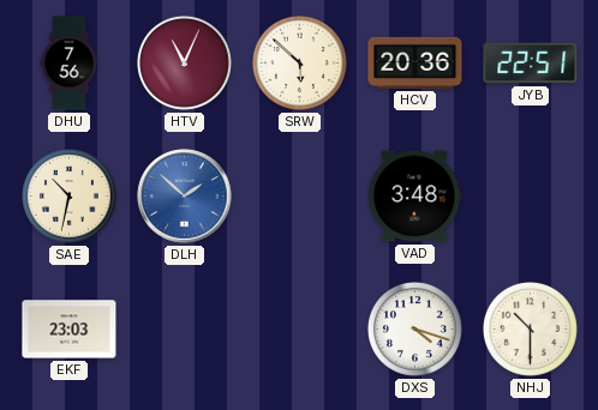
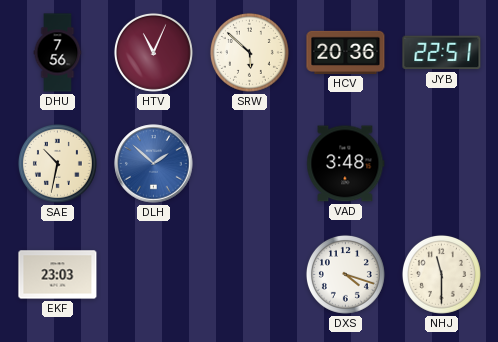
NHJ: 10:30 -> 11:30
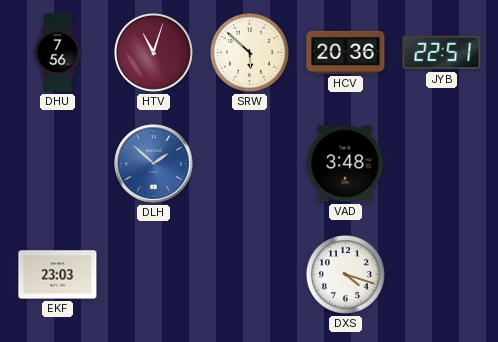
HTV: 11:04 -> 11:03
SAE: 10:32 -> none
NHJ: 11:30 -> none
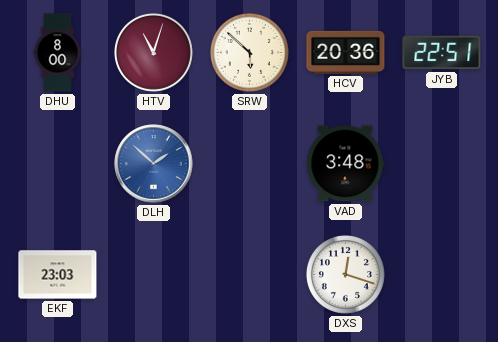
DHU: 7:56 -> 8:00
DXS: 4:18 -> 12:18
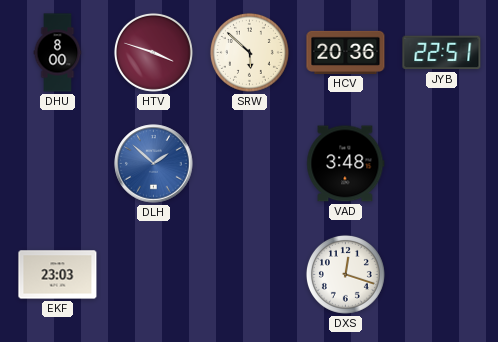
HTV: 11:03 -> 3:48
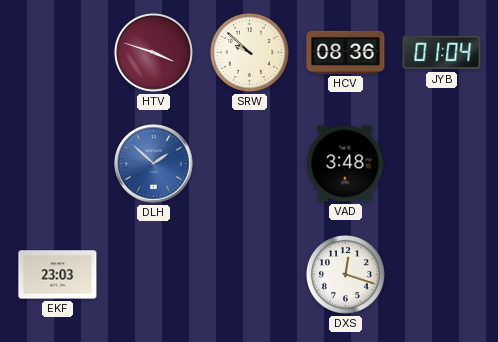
DHU: 8:00 -> none
SRW: 5:52 -> 9:52
HCV: 20:36 -> 08:36
JYB: 22:51 -> 01:04
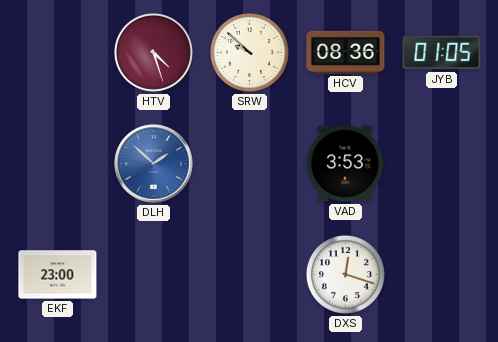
HTV: 3:48 -> 4:27
JYB: 01:04 -> 01:05
VAD: 3:48 -> 3:53
EKF: 23:03 -> 23:00
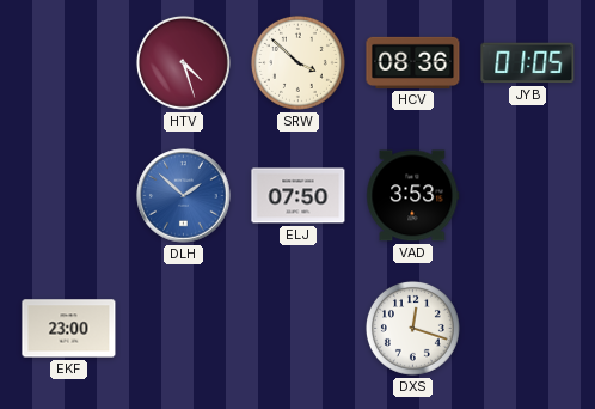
SRW: 9:52 -> 3:52
ELJ: none -> 07:50
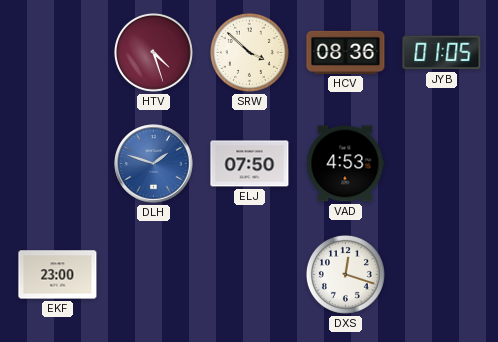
DLH: 1:52 -> 1:48
VAD: 3:53 -> 4:53
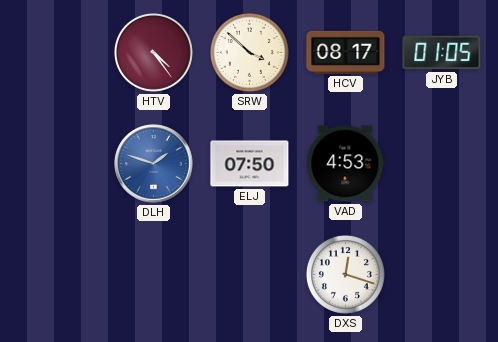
HTV: 4:27 -> 4:24
HCV: 08:36 -> 08:17
EKF: 23:00 -> none
